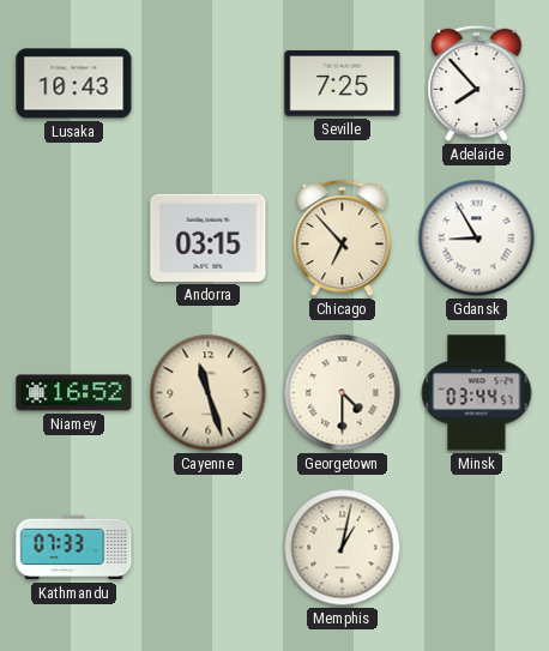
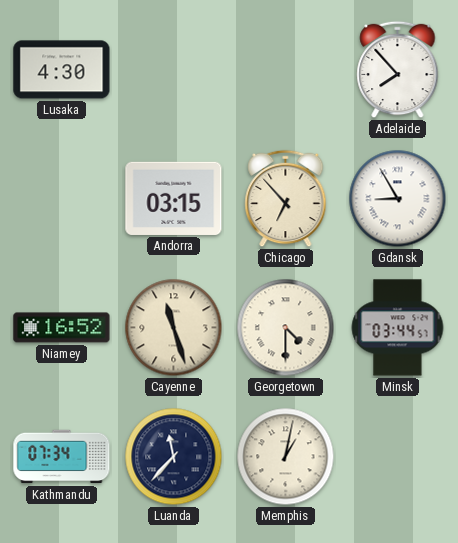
Lusaka: 10:43 -> 4:30
Seville: 7:25 -> none
Kathmandu: 07:33 -> 07:34
Luanda: none -> 11:37
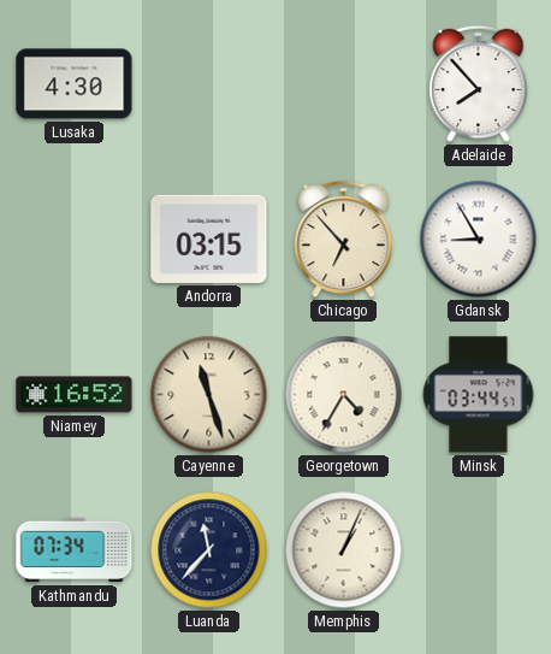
Georgetown: 4:30 -> 4:35
Memphis: 1:02 -> 1:04
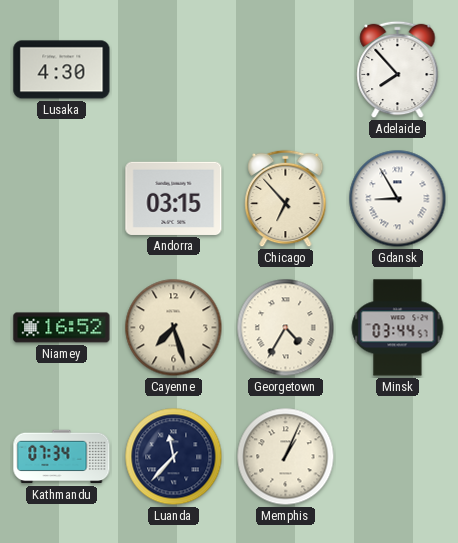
Cayenne: 11:27 -> 7:27
